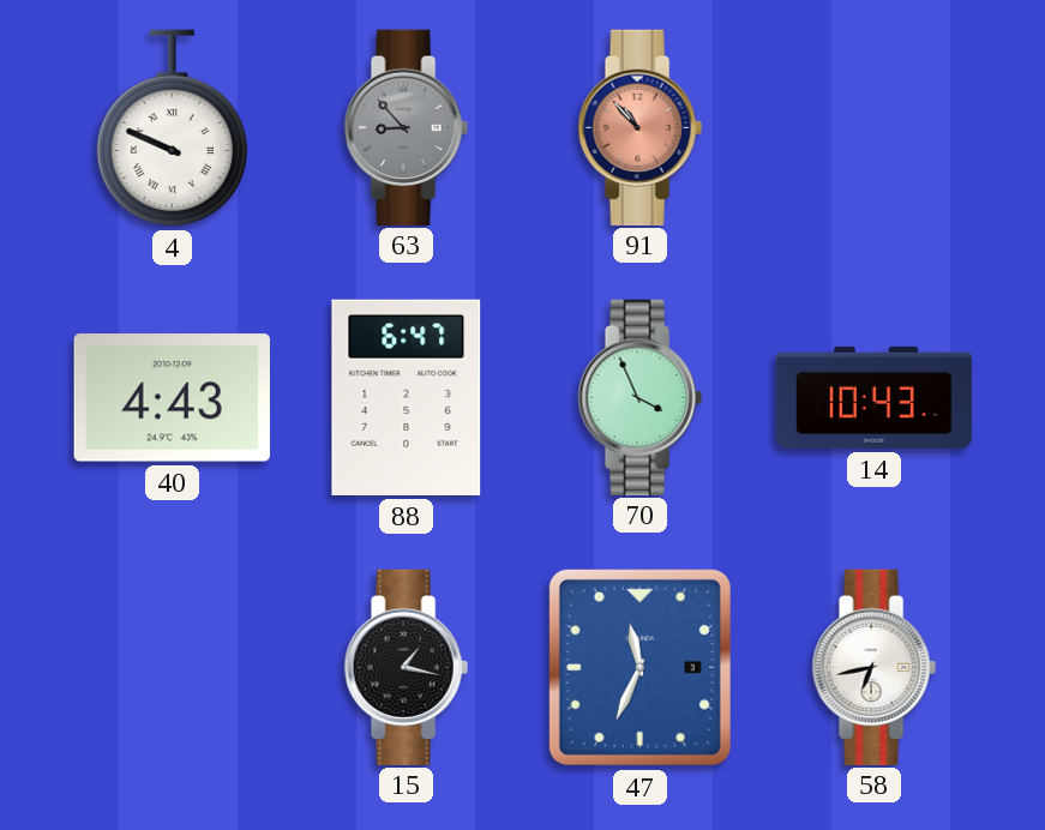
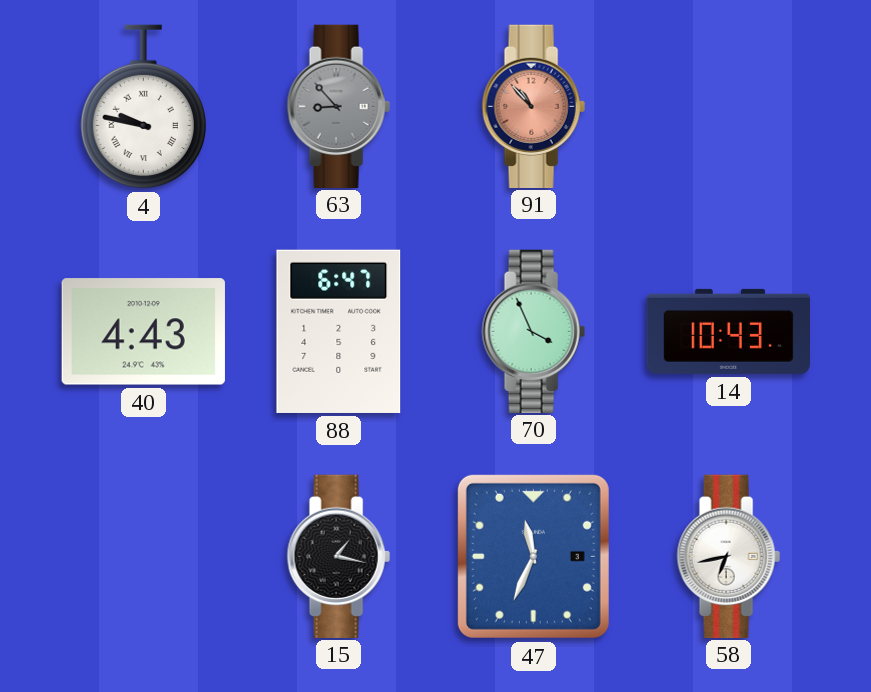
4: 9:49 -> 9:47
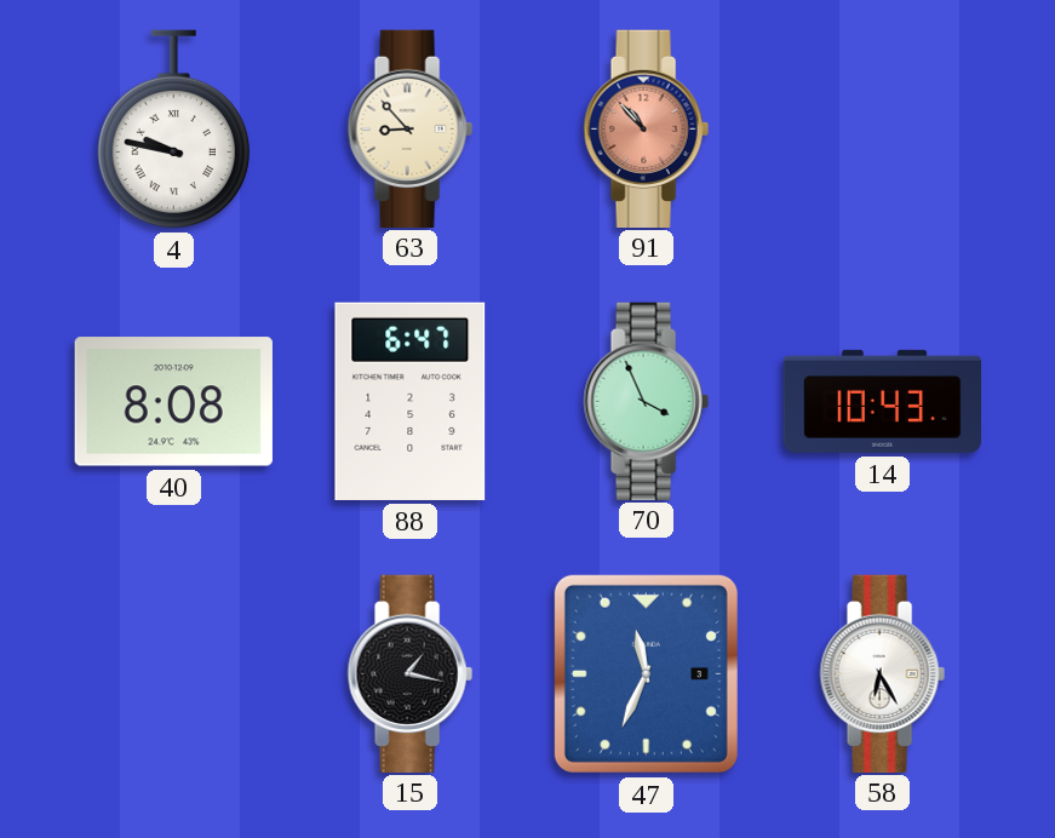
63 dial: grey -> cream
40: 4:43 -> 8:08
58: 6:43 -> 6:25
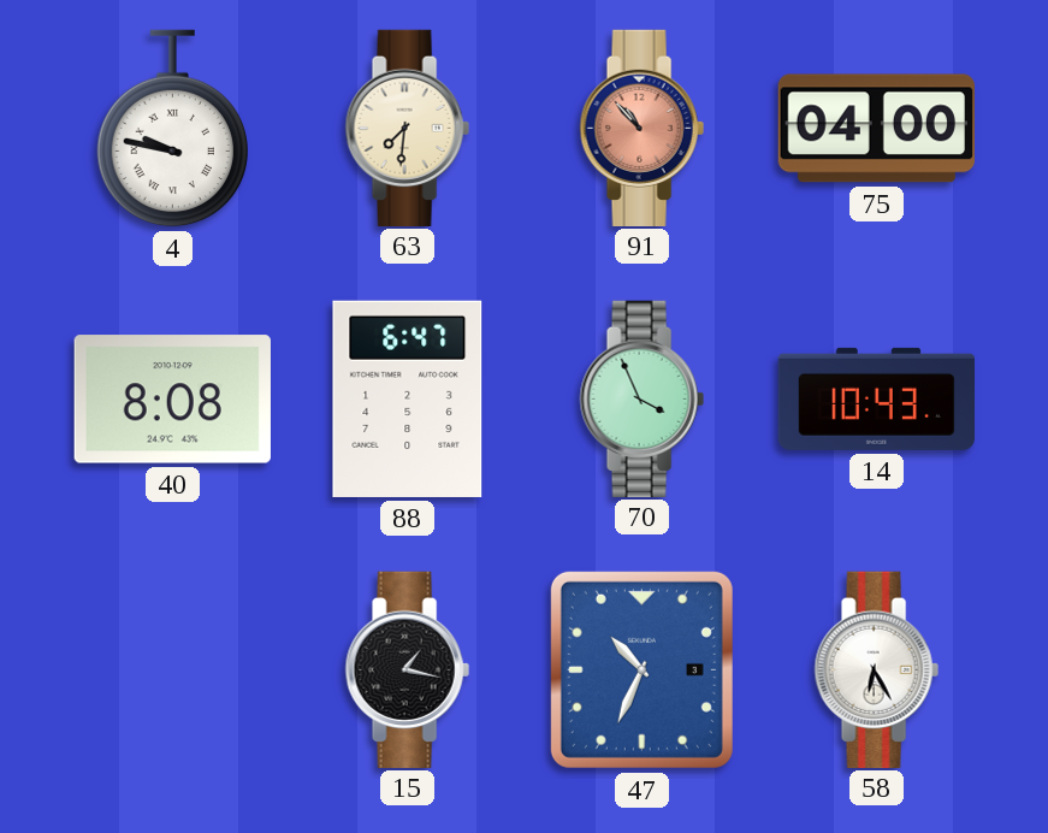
63: 8:53 -> 7:31
75: none -> 04:00
47: 11:34 -> 10:34
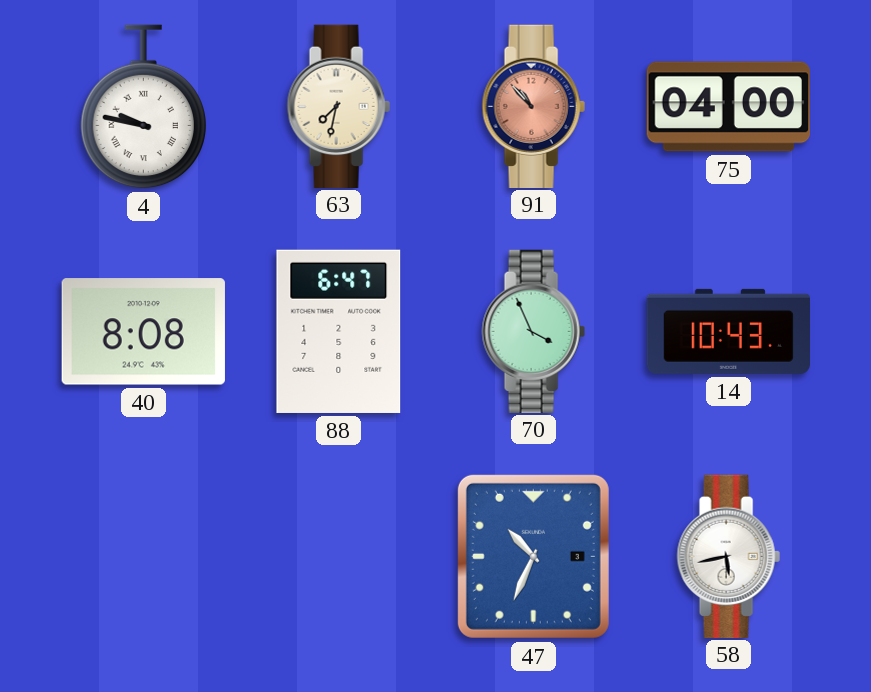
63: 7:31 -> 7:32
15: 1:17 -> none
58: 6:25 -> 5:43
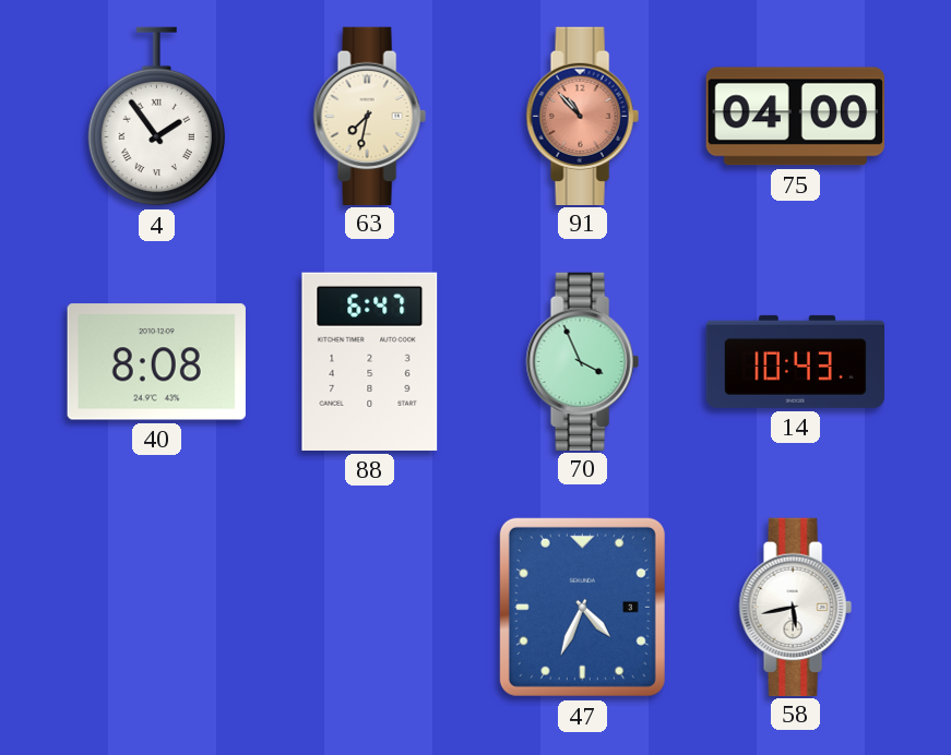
4: 9:47 -> 1:54
47: 10:34 -> 4:34
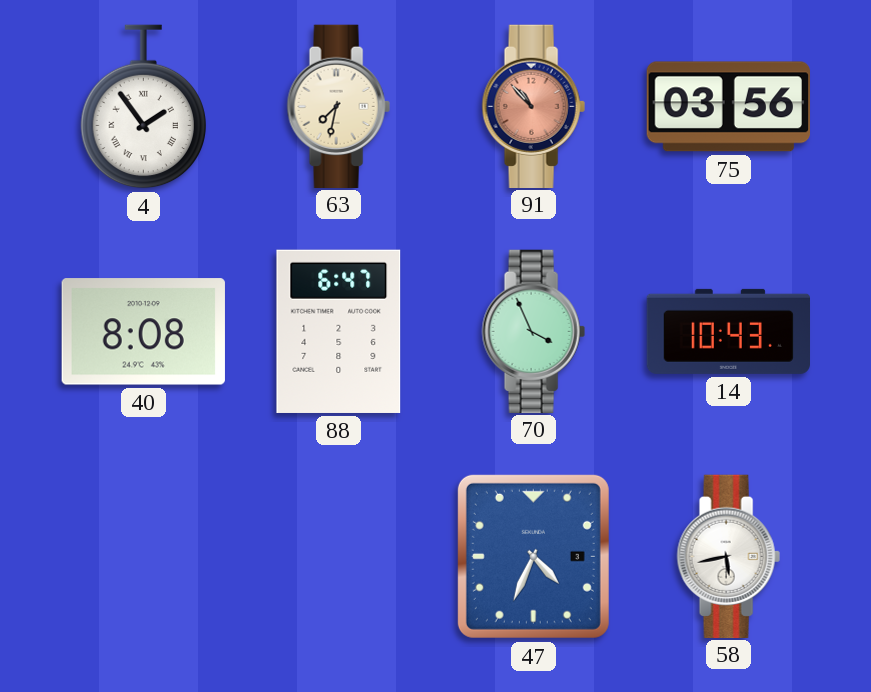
75: 04:00 -> 03:56
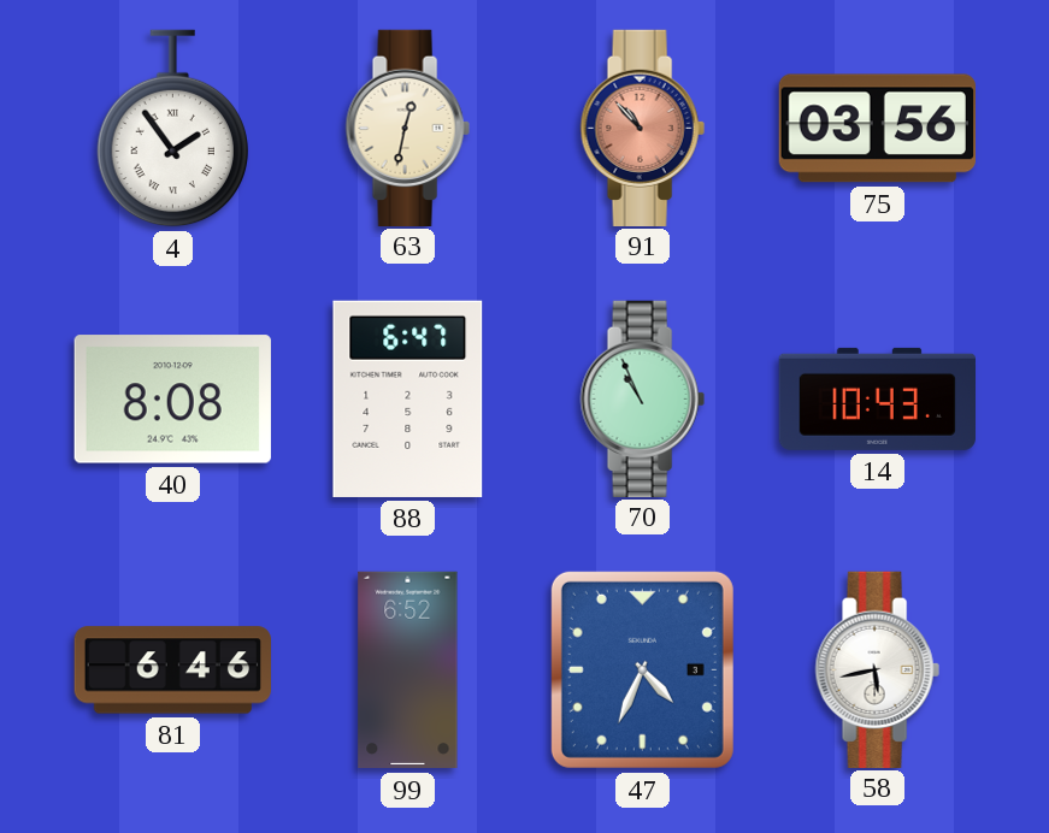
63: 7:32 -> 12:32
70: 3:56 -> 10:56
81: none -> 6:46
99: none -> 6:52
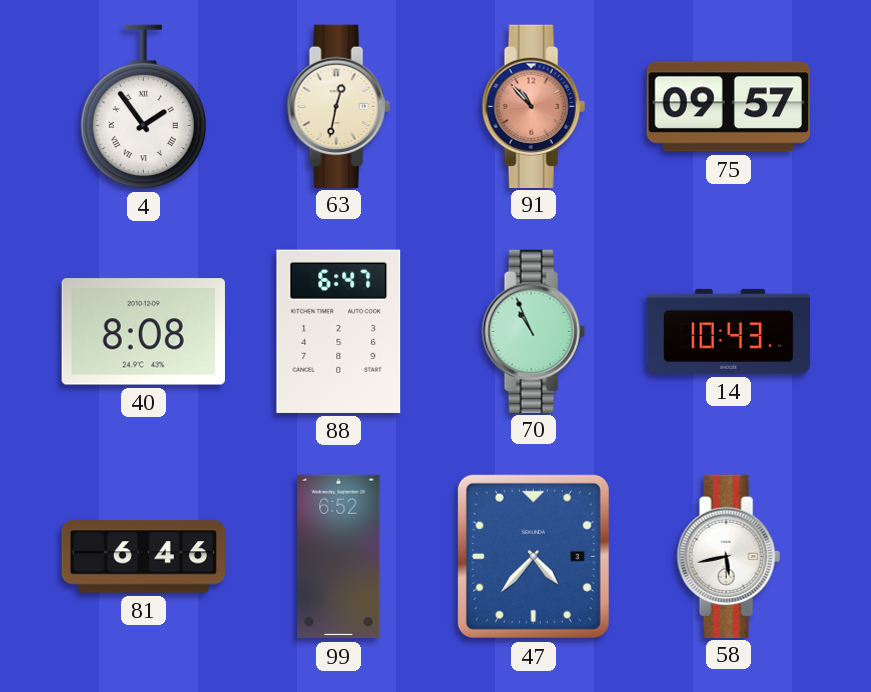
75: 03:56 -> 09:57
47: 4:34 -> 4:37
